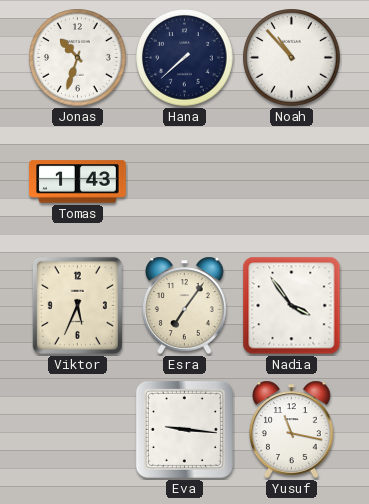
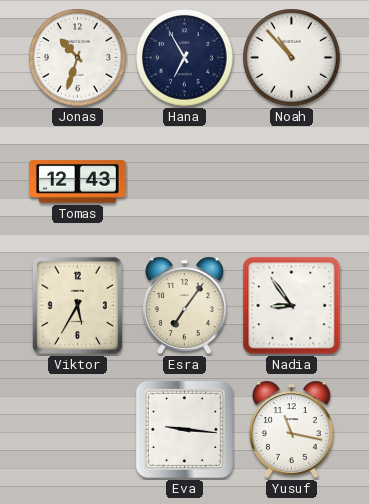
Hana: 7:38 -> 6:55
Tomas: 1:43 -> 12:43
Viktor: 5:34 -> 5:35
Nadia: 3:54 -> 8:54
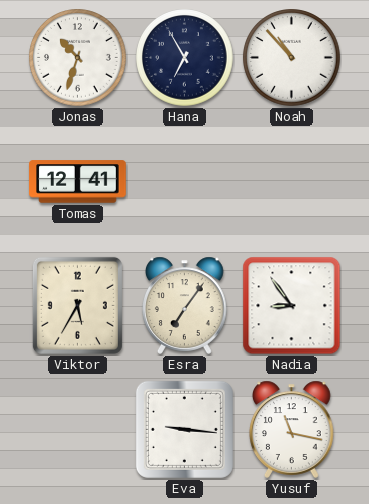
Tomas: 12:43 -> 12:41
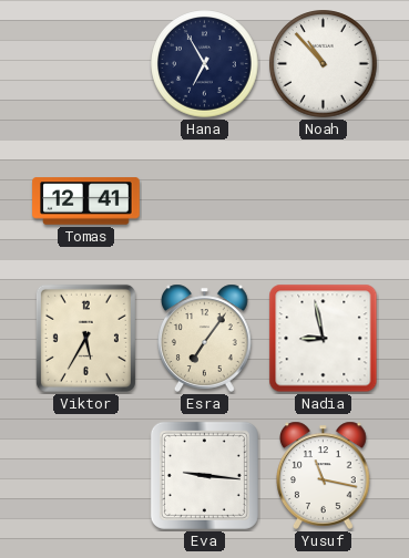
Jonas: 10:33 -> none
Nadia: 8:54 -> 8:58
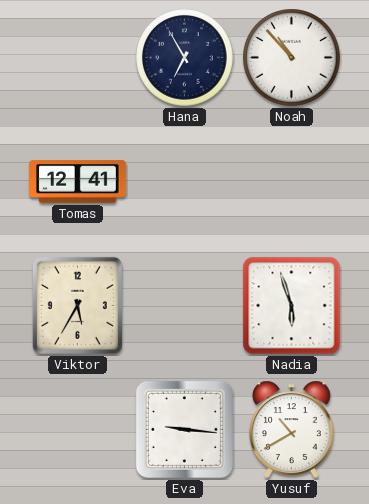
Esra: 7:06 -> none
Nadia: 8:58 -> 5:57
Yusuf: 11:17 -> 10:40
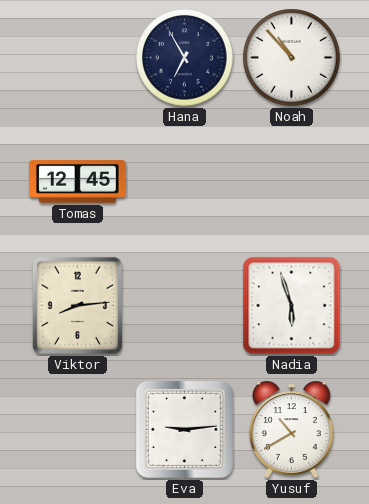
Tomas: 12:41 -> 12:45
Viktor: 5:35 -> 8:14
Eva: 9:16 -> 9:14
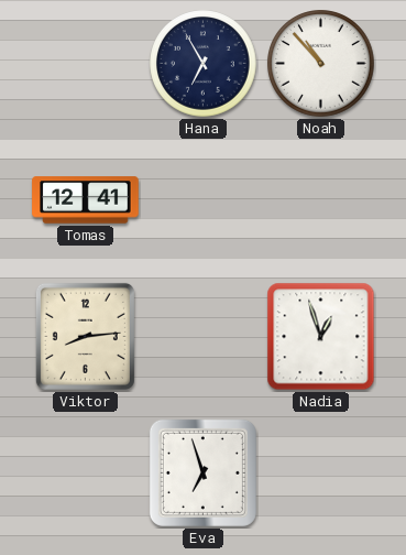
Tomas: 12:45 -> 12:41
Nadia: 5:57 -> 12:57
Eva: 9:14 -> 6:57
Yusuf: 10:40 -> none
